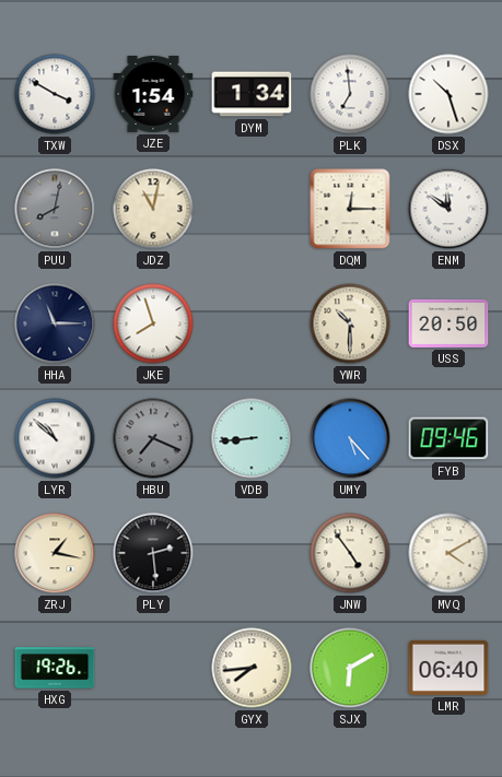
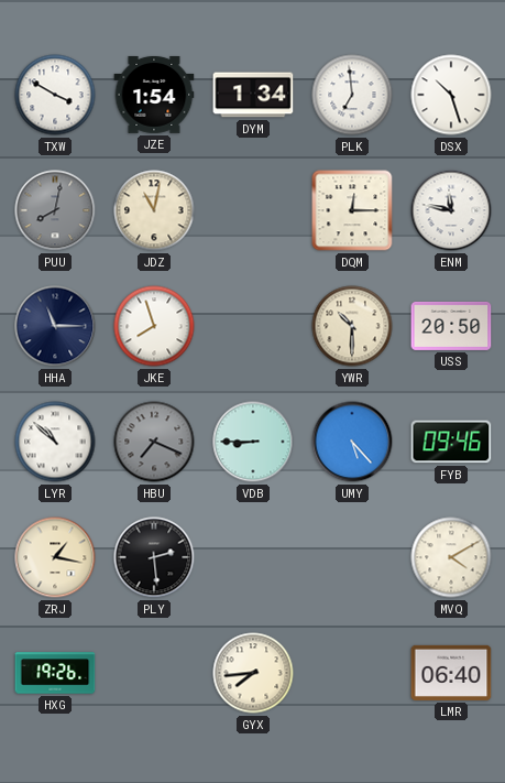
ENM: 11:51 -> 11:47
VDB: 8:44 -> 8:45
JNW: 4:54 -> none
SJX: 6:10 -> none
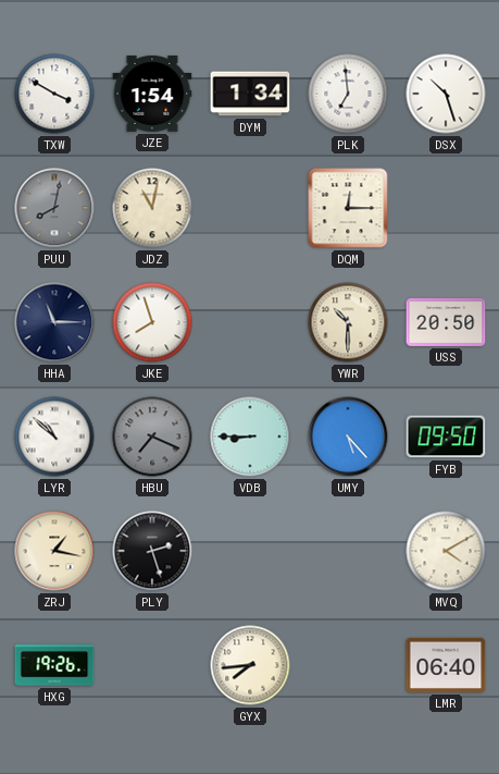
ENM: 11:47 -> none
FYB: 09:46 -> 09:50
PLY: 2:29 -> 2:27
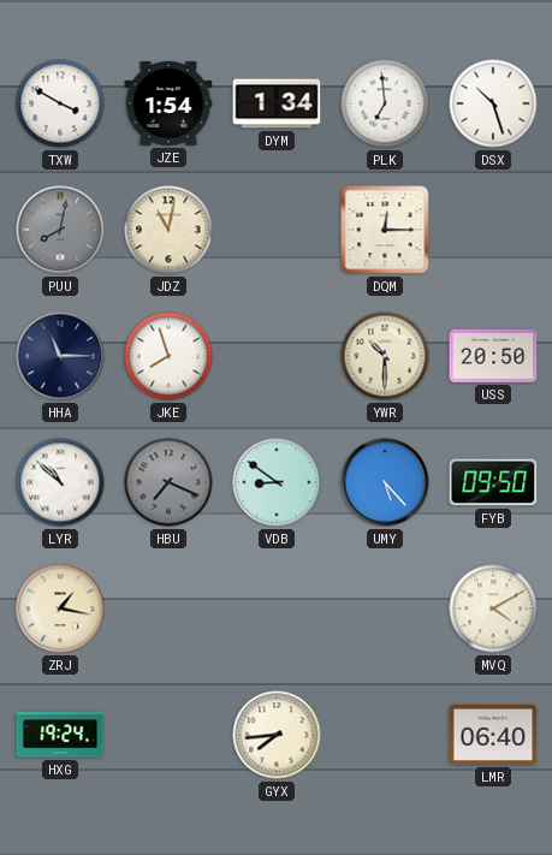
VDB: 8:45 -> 8:51
PLY: 2:27 -> none
HXG: 19:26 -> 19:24
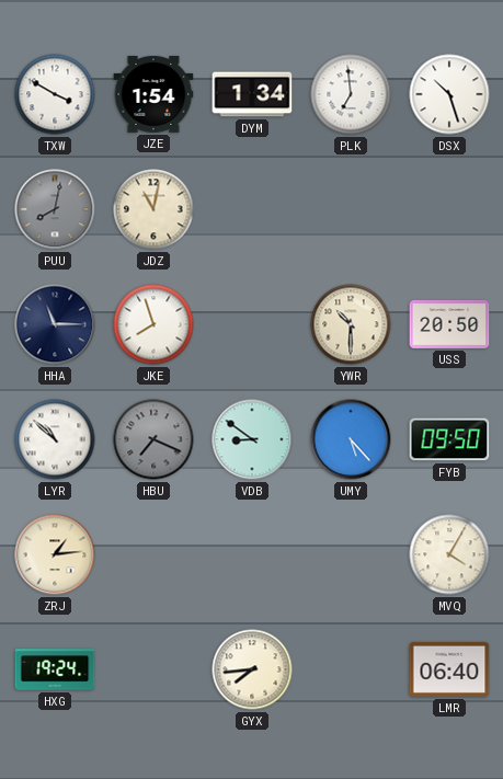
DQM: 12:15 -> none
ZRJ: 1:17 -> 1:14
MVQ: 4:10 -> 4:05
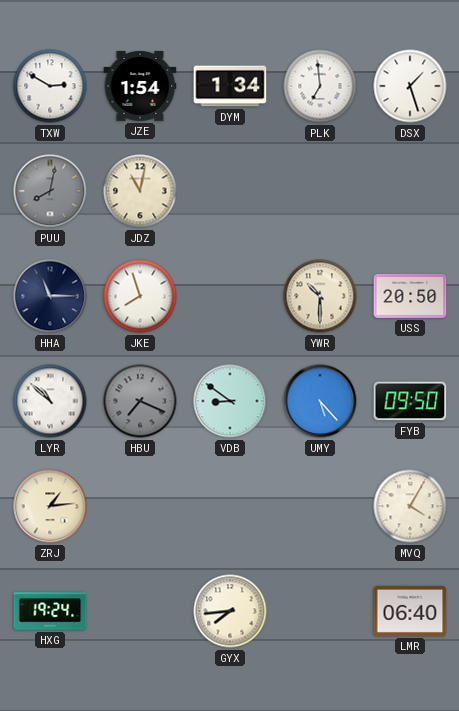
TXW: 3:50 -> 2:50
DSX: 10:27 -> 1:27
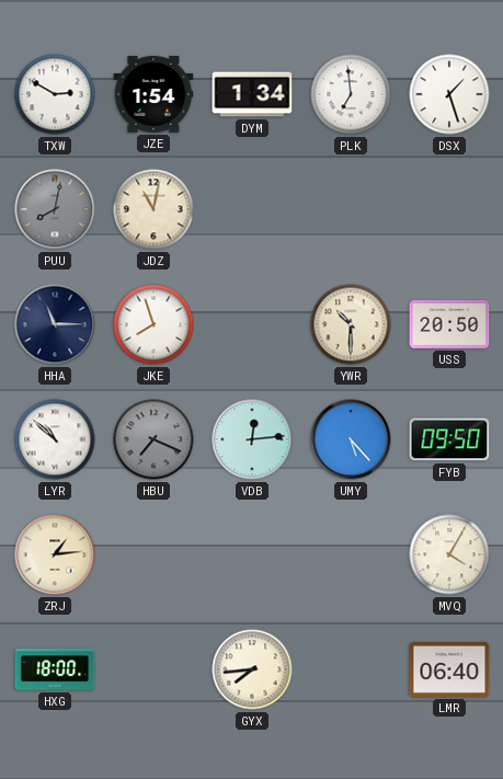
VDB: 8:51 -> 12:14
HXG: 19:24 -> 18:00
